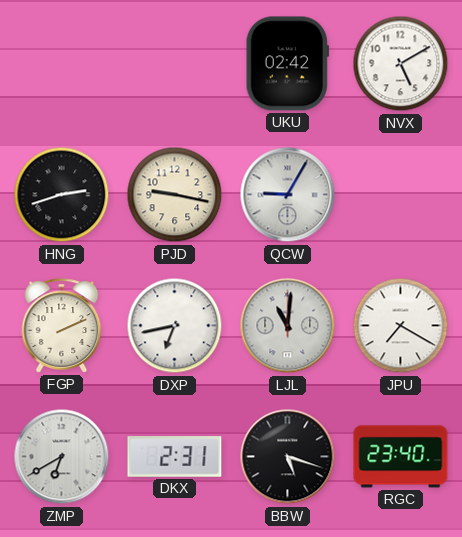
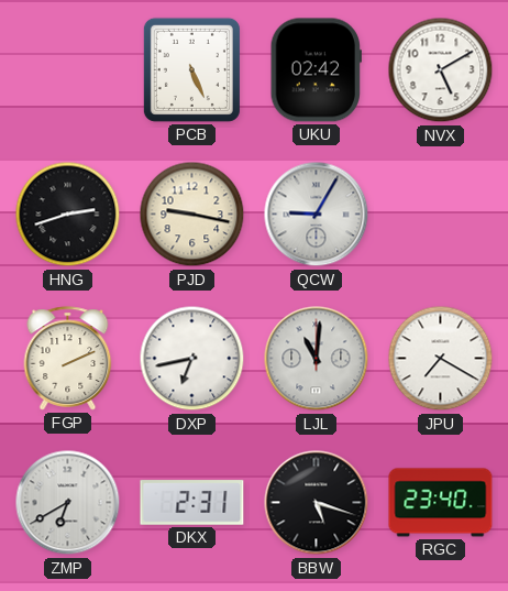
PCB: none -> 5:26
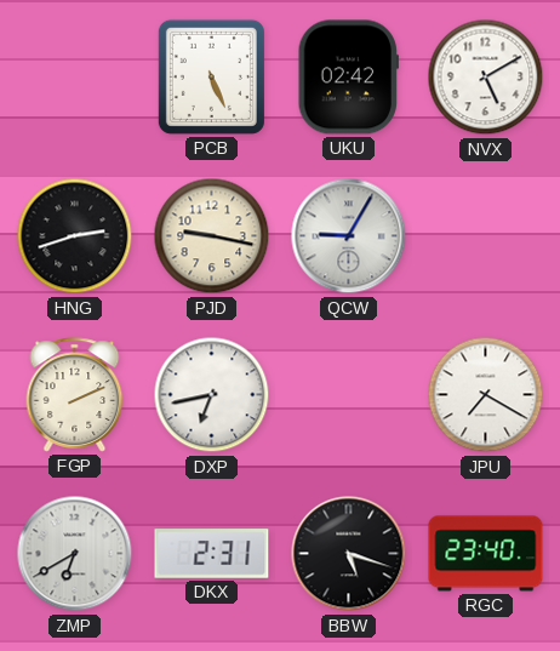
LJL: 11:01 -> none
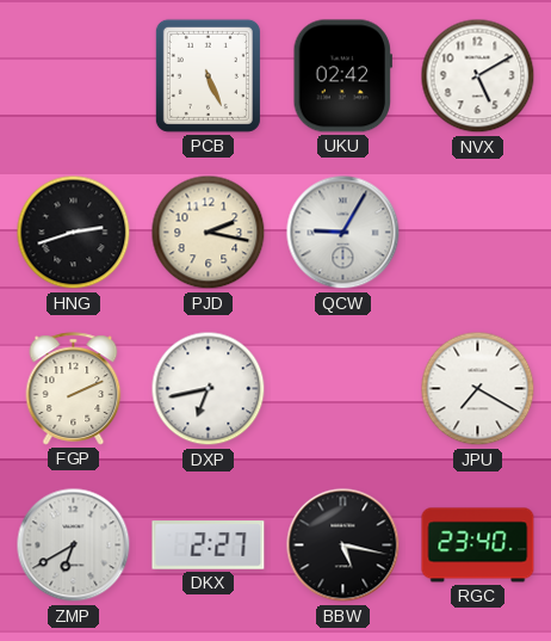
PJD: 9:17 -> 2:17
DKX: 2:31 -> 2:27
BBW: 5:18 -> 5:17
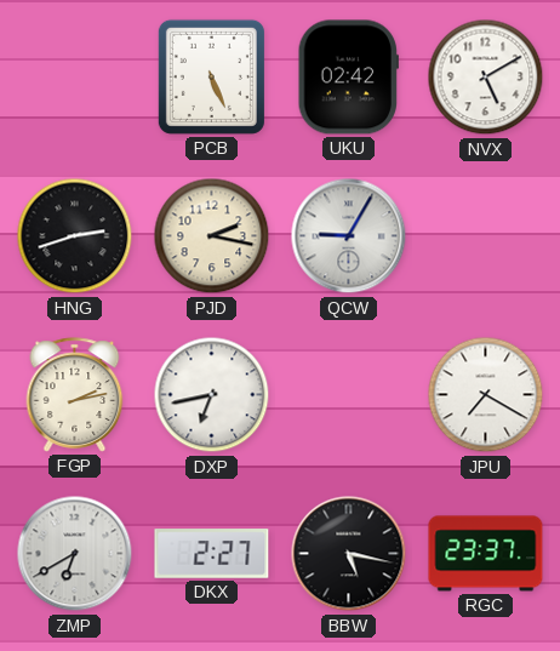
FGP: 2:11 -> 2:13
RGC: 23:40 -> 23:37
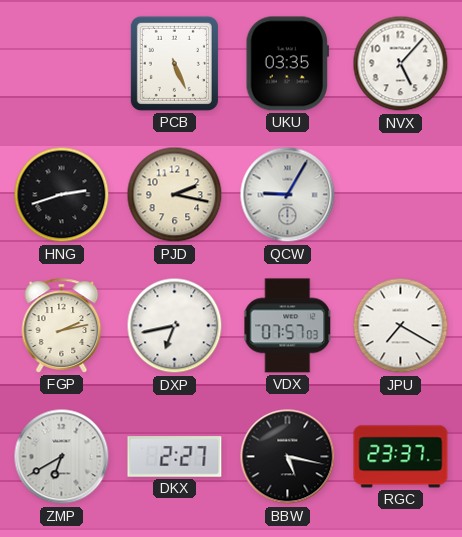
UKU: 02:42 -> 03:35
NVX: 5:10 -> 5:07
VDX: none -> 07:57
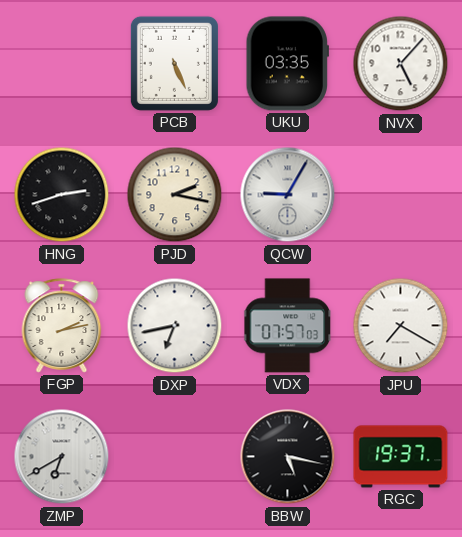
DKX: 2:27 -> none
RGC: 23:37 -> 19:37
